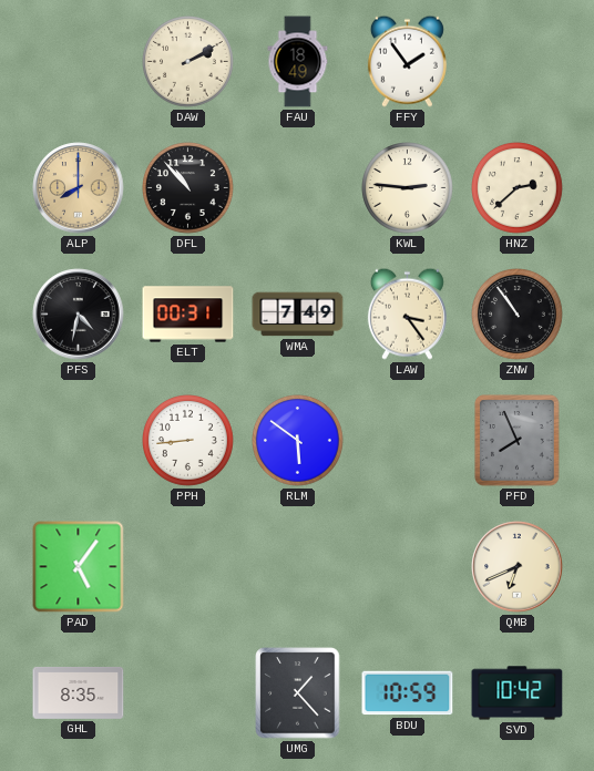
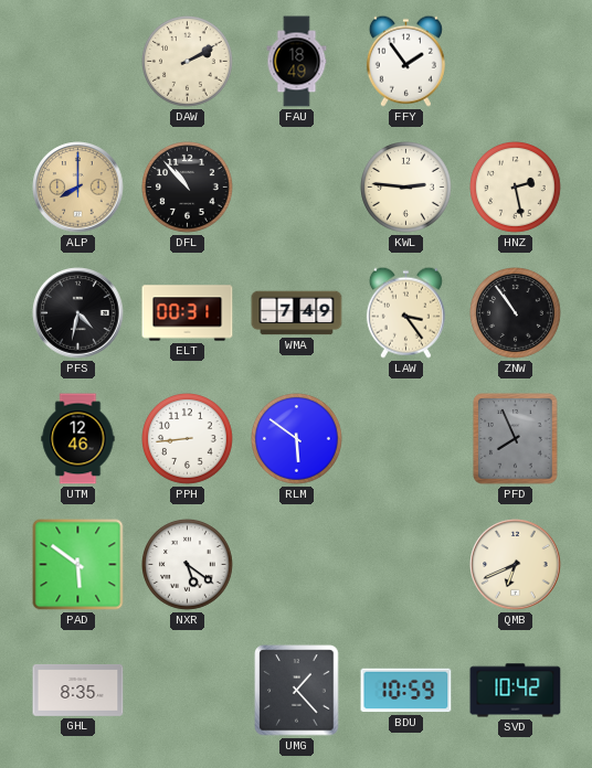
HNZ: 2:38 -> 2:28
UTM: none -> 12:46
PAD: 5:06 -> 5:51
NXR: none -> 5:21
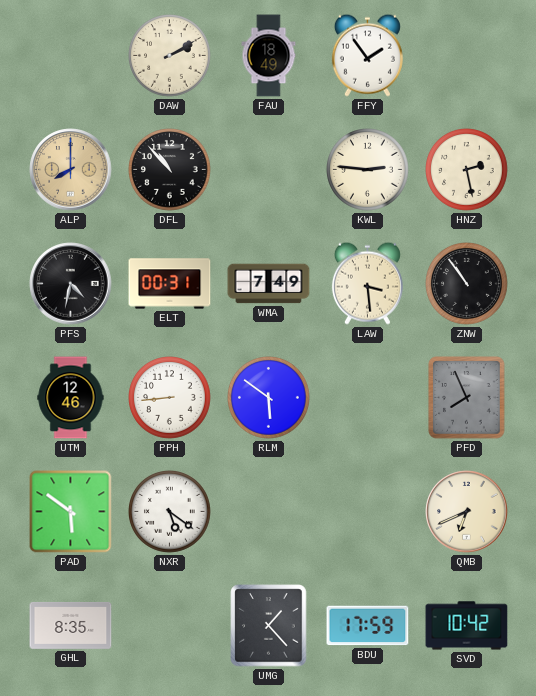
LAW: 3:24 -> 3:29
BDU: 10:59 -> 17:59
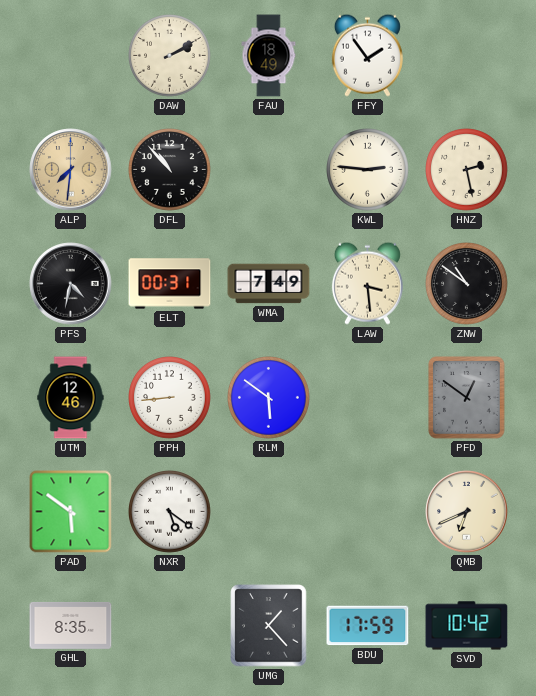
ALP: 8:00 -> 7:31
ZNW: 10:54 -> 10:51
PFD: 7:56 -> 12:51
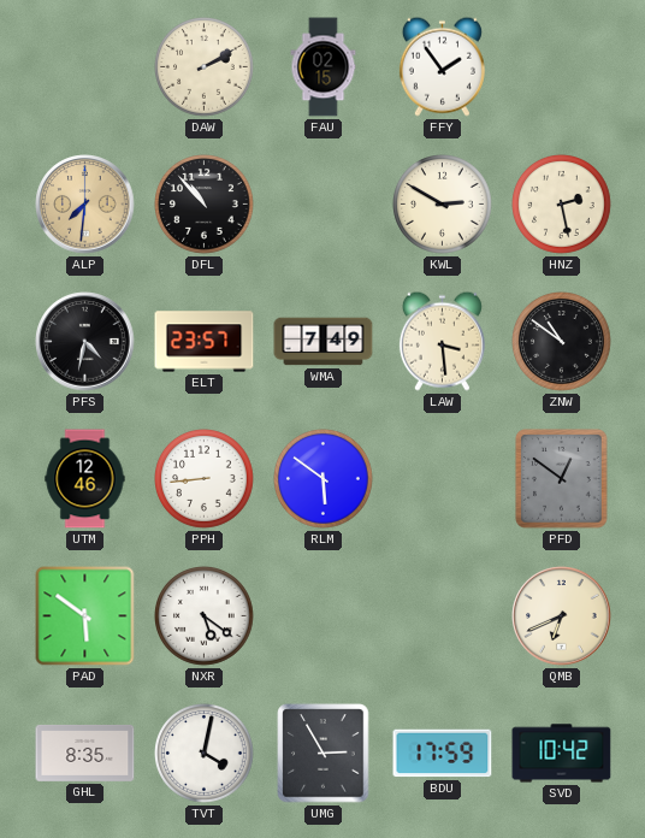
FAU: 18:49 -> 02:15
KWL: 2:46 -> 2:50
ELT: 00:31 -> 23:57
TVT: none -> 4:02
UMG: 1:23 -> 2:55
